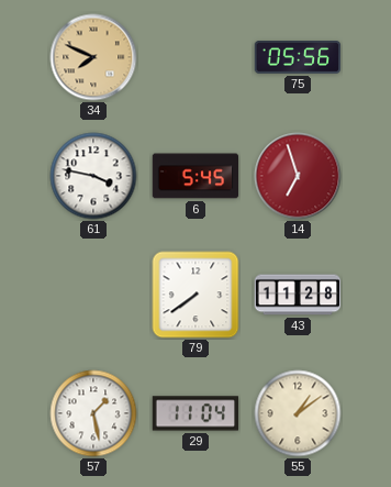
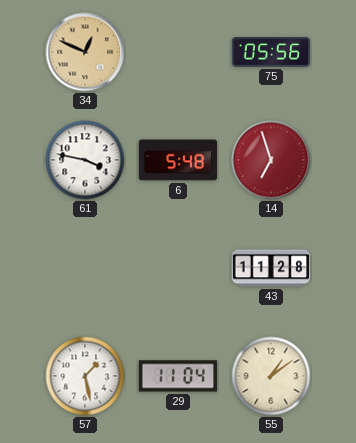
34: 7:49 -> 12:49
6: 5:45 -> 5:48
79: 7:39 -> none
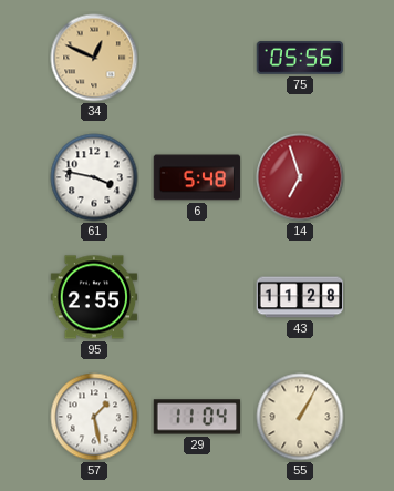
95: none -> 2:55
55: 1:09 -> 1:05
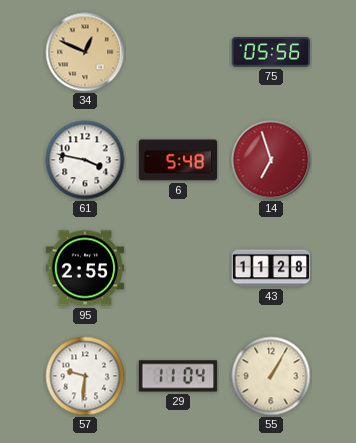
57: 1:28 -> 9:31
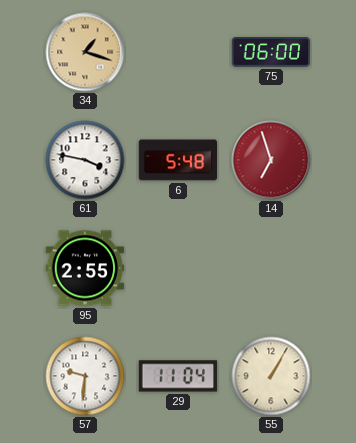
34: 12:49 -> 1:18
75: 05:56 -> 06:00
43: 11:28 -> none
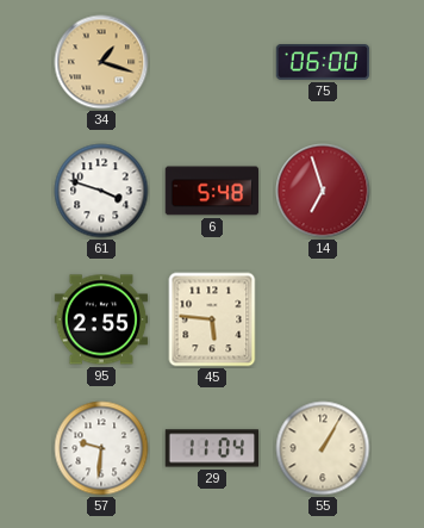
61: 3:47 -> 3:48
45: none -> 5:46
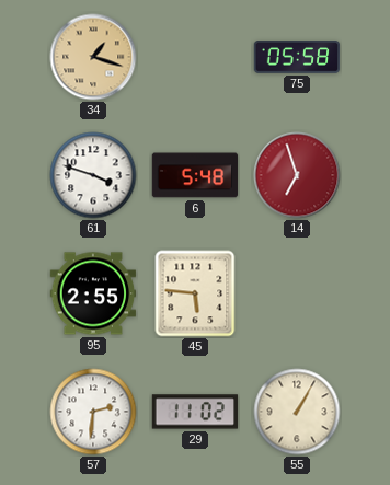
75: 06:00 -> 05:58
57: 9:31 -> 2:31
29: 11:04 -> 11:02
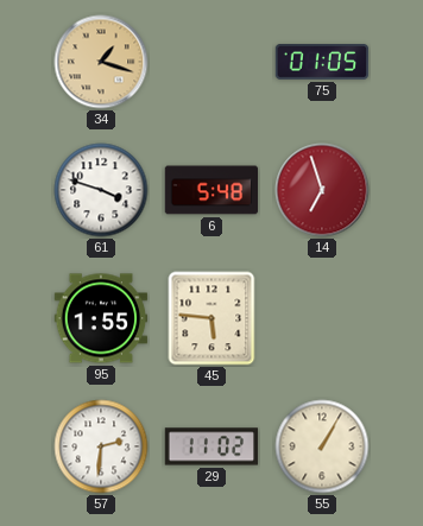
75: 05:58 -> 01:05
95: 2:55 -> 1:55
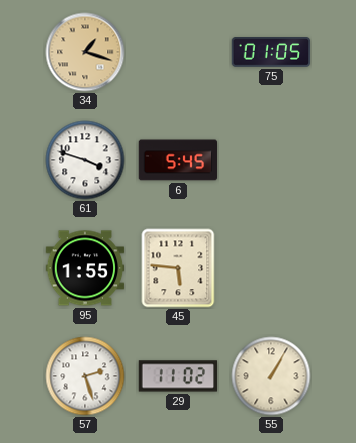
6: 5:48 -> 5:45
14: 6:57 -> none
57: 2:31 -> 2:27
